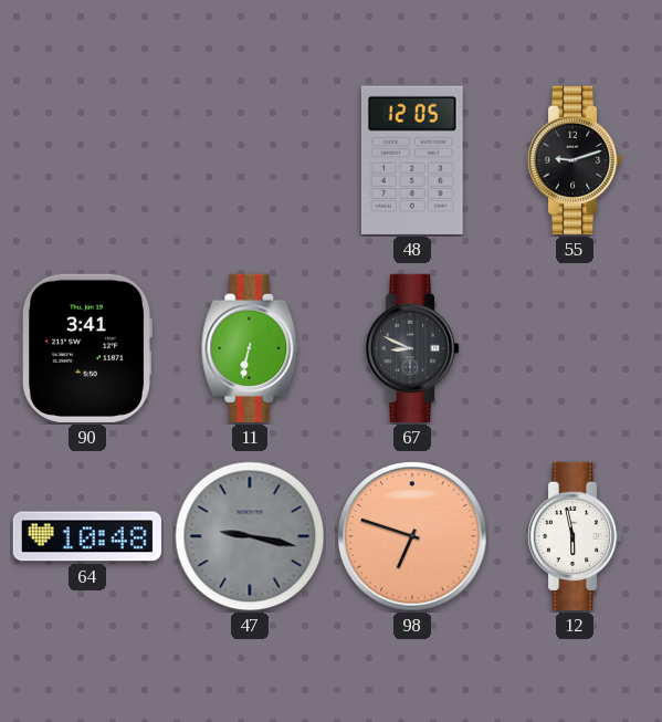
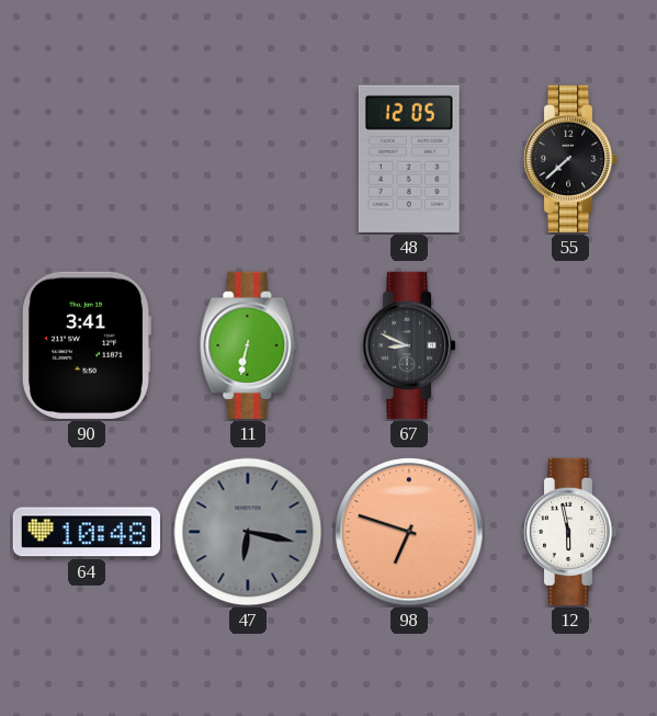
55: 9:12 -> 7:38
47: 9:17 -> 6:17
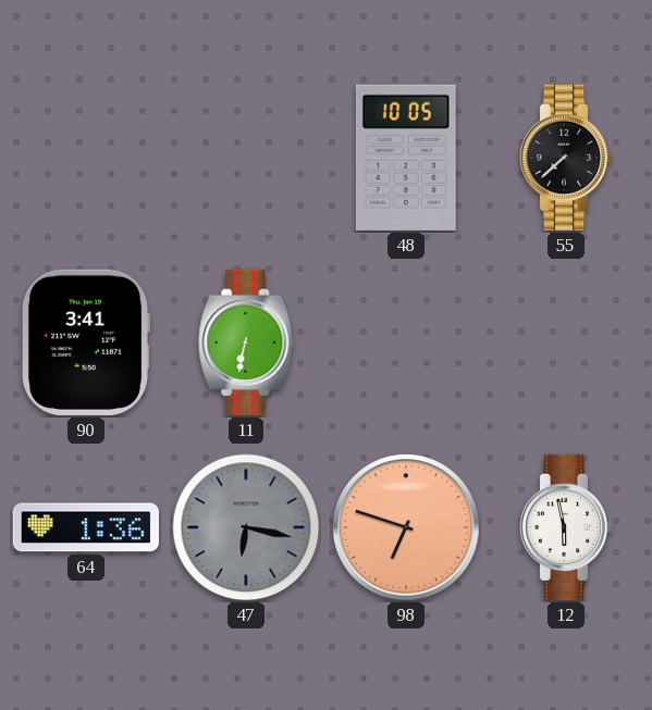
48: 12:05 -> 10:05
67: 8:49 -> none
64: 10:48 -> 1:36
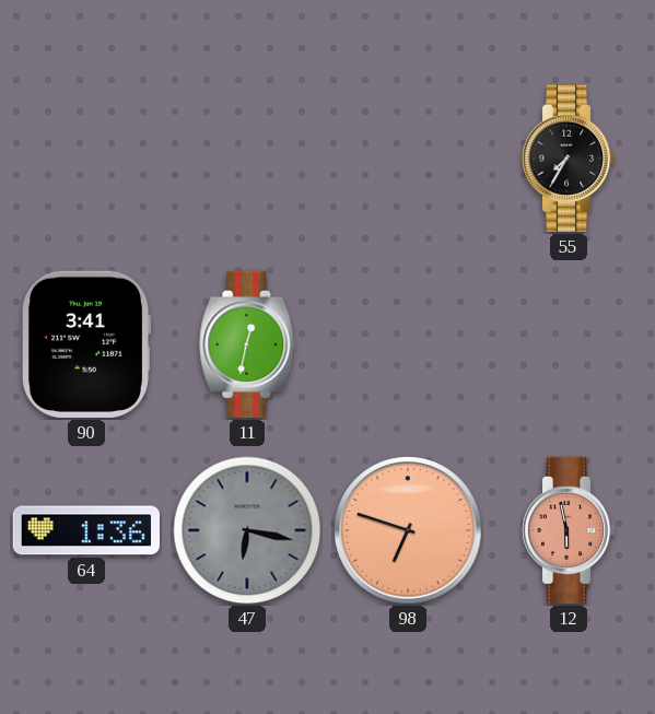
48: 10:05 -> none
55: 7:38 -> 7:35
11: 6:32 -> 12:32
12 dial: white -> salmon
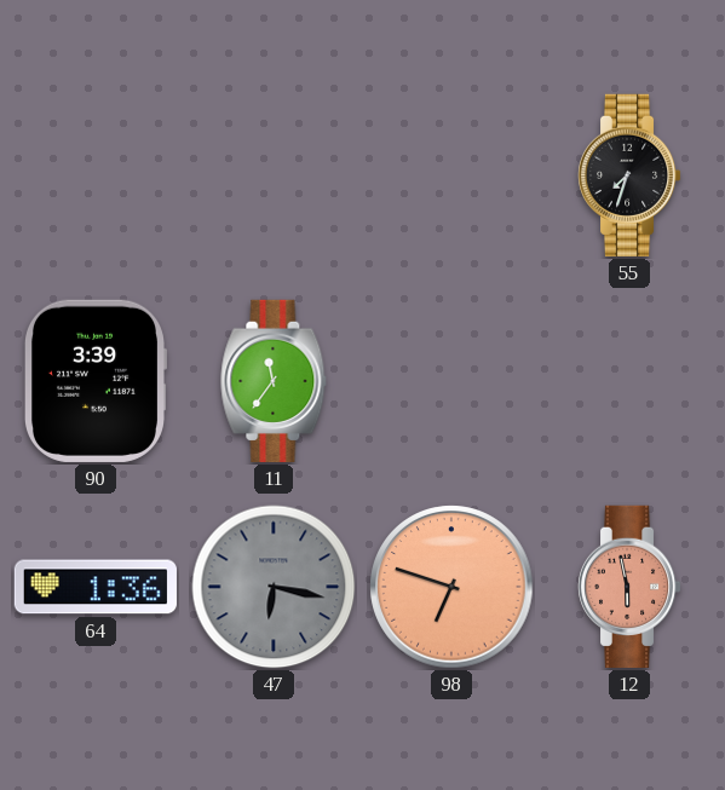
55: 7:35 -> 7:33
90: 3:41 -> 3:39
11: 12:32 -> 11:36
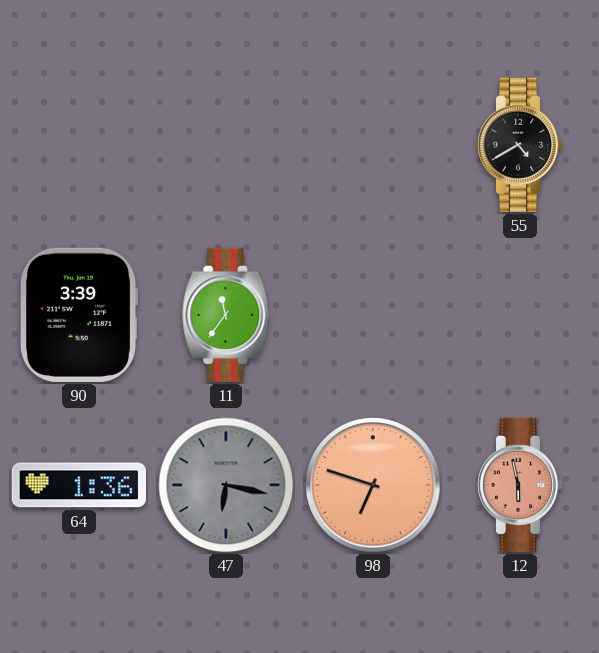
55: 7:33 -> 4:40
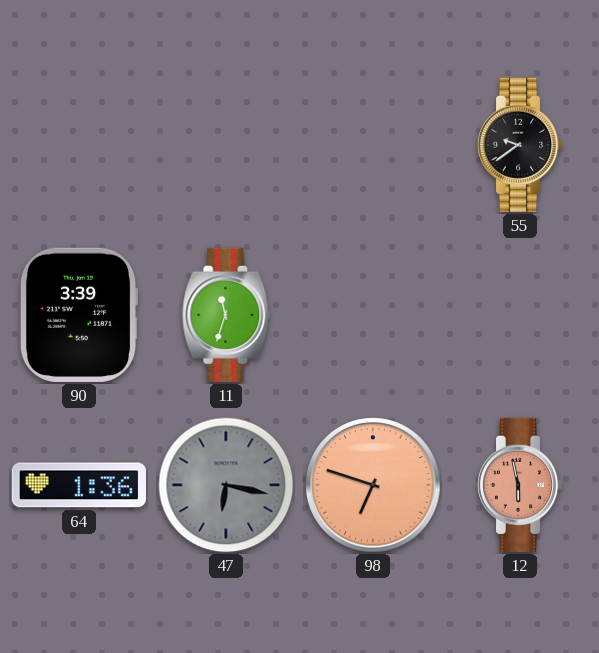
55: 4:40 -> 9:39
11: 11:36 -> 11:33
